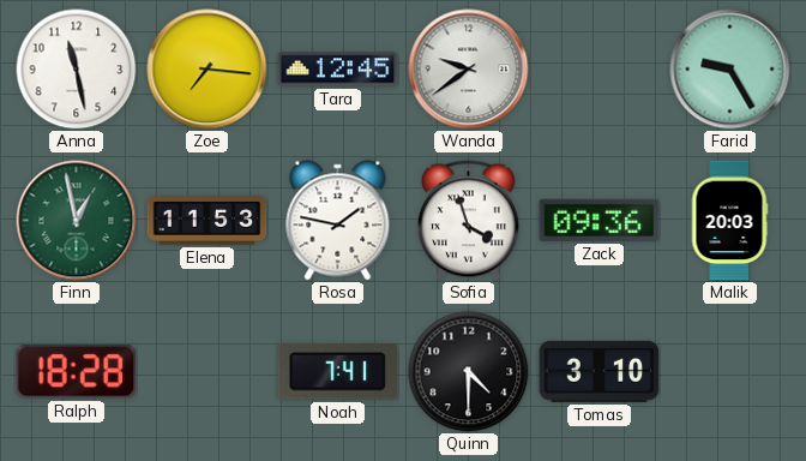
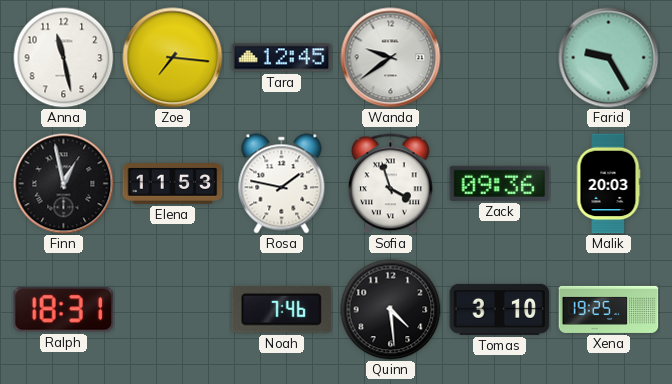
Finn dial: green -> black
Ralph: 18:28 -> 18:31
Noah: 7:41 -> 7:46
Quinn: 4:30 -> 4:29
Xena: none -> 19:25
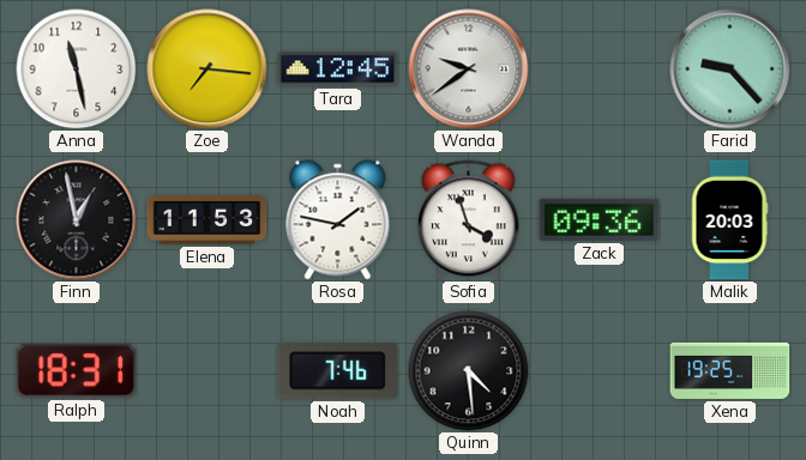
Farid: 9:25 -> 9:23
Tomas: 3:10 -> none
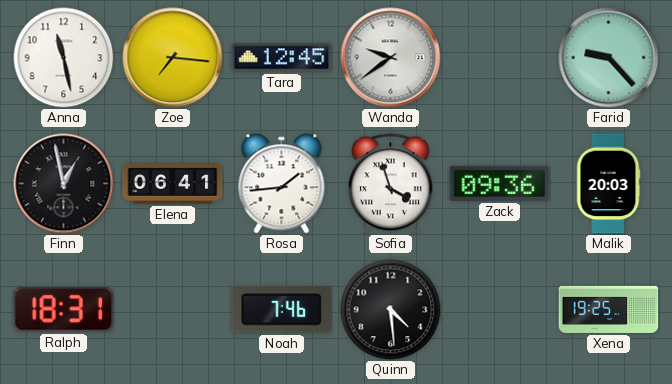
Elena: 11:53 -> 06:41
Rosa: 1:47 -> 1:44
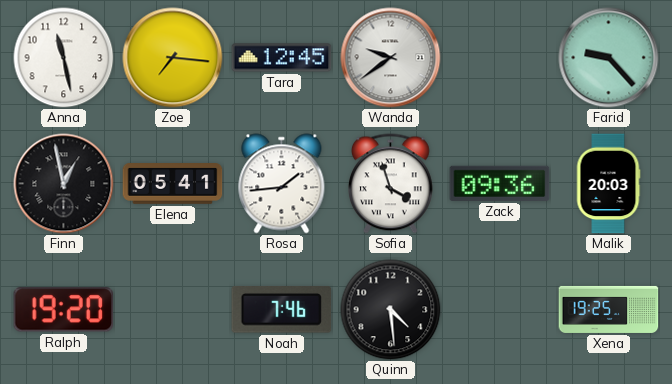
Elena: 06:41 -> 05:41
Ralph: 18:31 -> 19:20
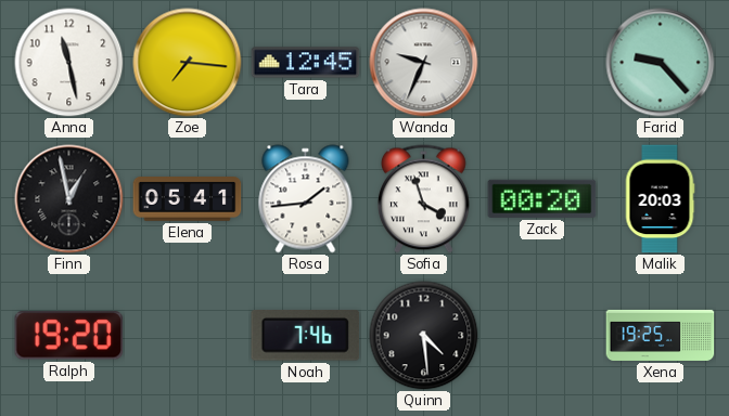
Wanda: 9:39 -> 9:34
Zack: 09:36 -> 00:20
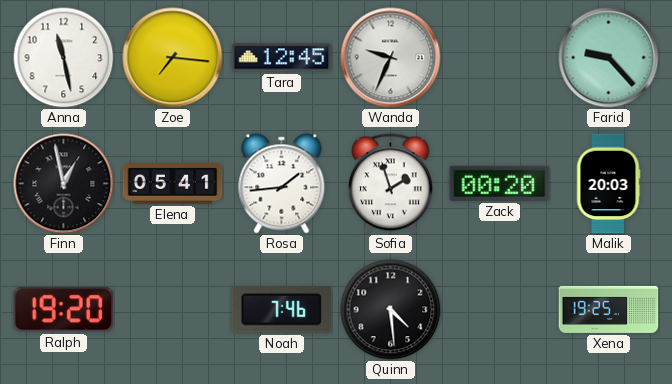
Sofia: 3:57 -> 1:57
